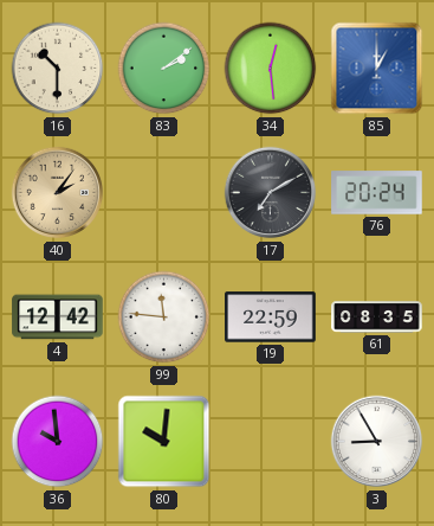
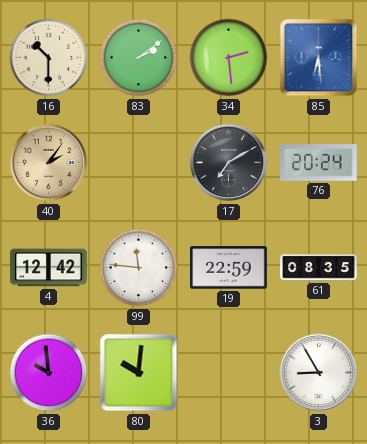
34: 12:29 -> 2:29
85: 1:00 -> 6:29
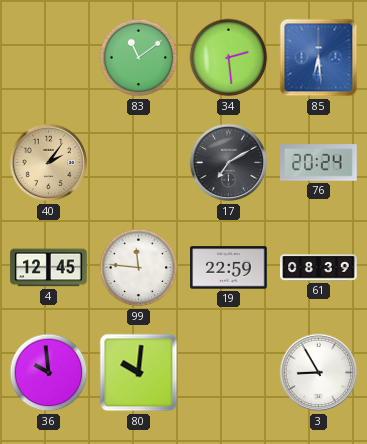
16: 10:30 -> none
83: 2:09 -> 11:09
4: 12:42 -> 12:45
61: 08:35 -> 08:39
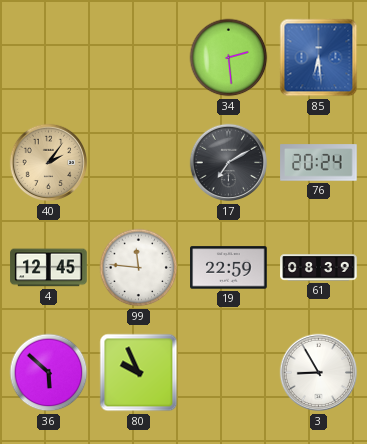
83: 11:09 -> none
36: 9:59 -> 5:52
80: 10:01 -> 9:56
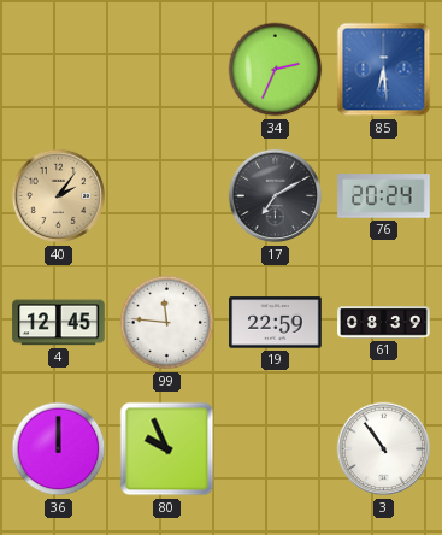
34: 2:29 -> 2:34
36: 5:52 -> 12:00
3: 8:55 -> 10:54
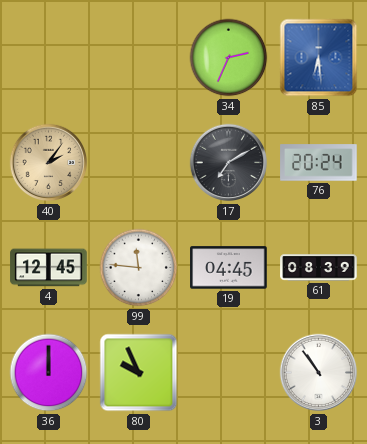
19: 22:59 -> 04:45
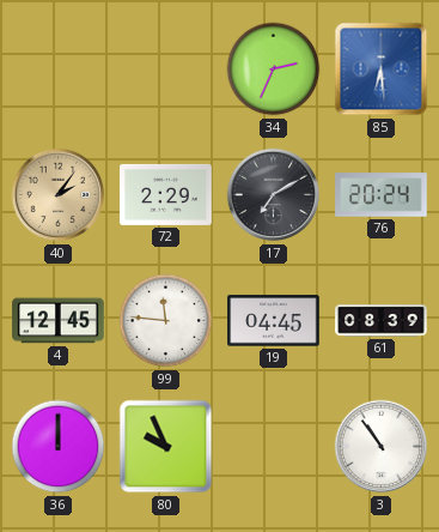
72: none -> 2:29
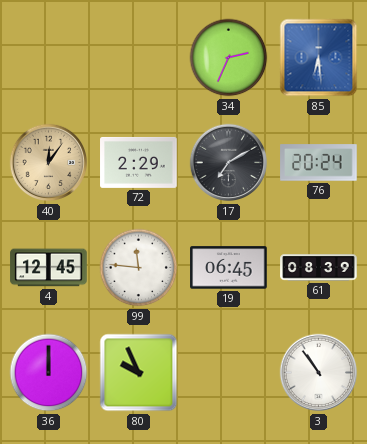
40: 2:06 -> 12:06
19: 04:45 -> 06:45
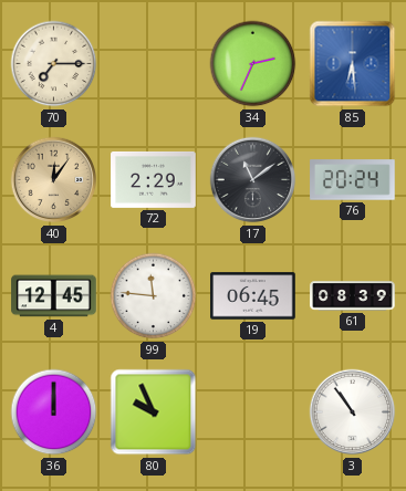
70: none -> 7:15
17: 7:10 -> 11:09
